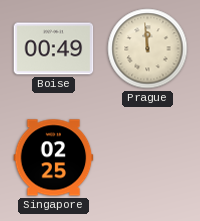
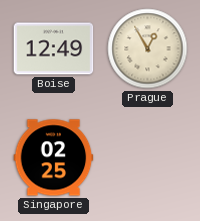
Boise: 00:49 -> 12:49
Prague: 11:59 -> 12:55
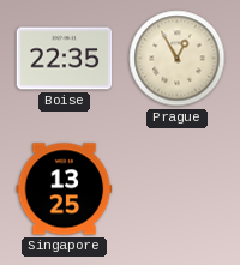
Boise: 12:49 -> 22:35
Singapore: 02:25 -> 13:25
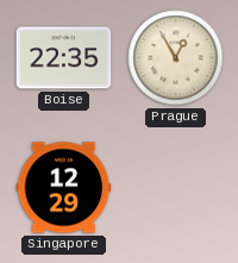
Singapore: 13:25 -> 12:29
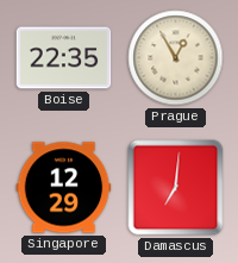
Damascus: none -> 7:01
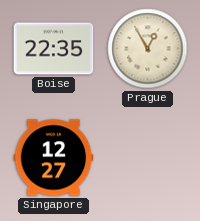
Singapore: 12:29 -> 12:27
Damascus: 7:01 -> none
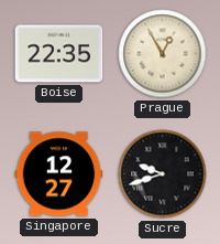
Sucre: none -> 9:42
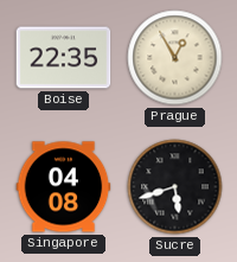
Singapore: 12:27 -> 04:08
Sucre: 9:42 -> 5:42
